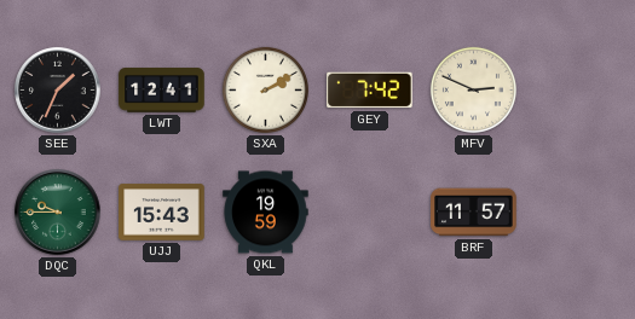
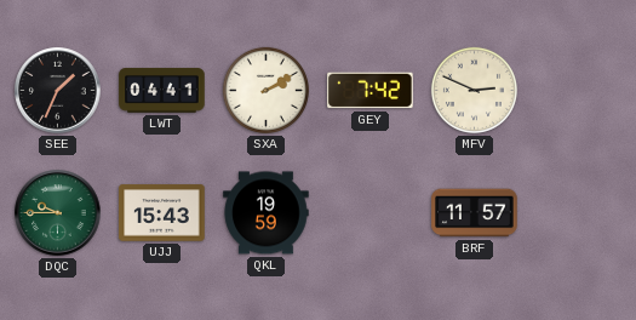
LWT: 12:41 -> 04:41
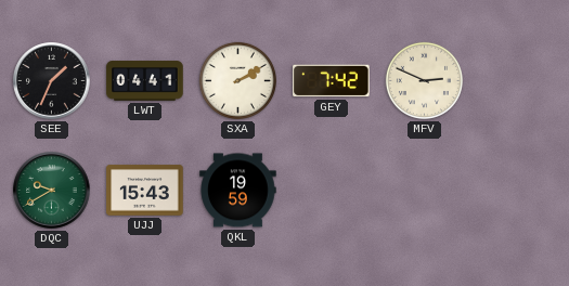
DQC: 9:45 -> 9:40
BRF: 11:57 -> none
